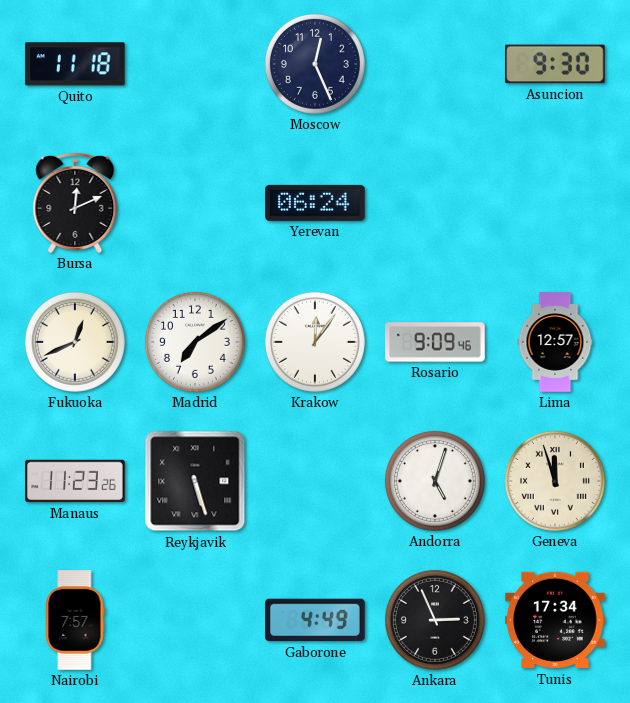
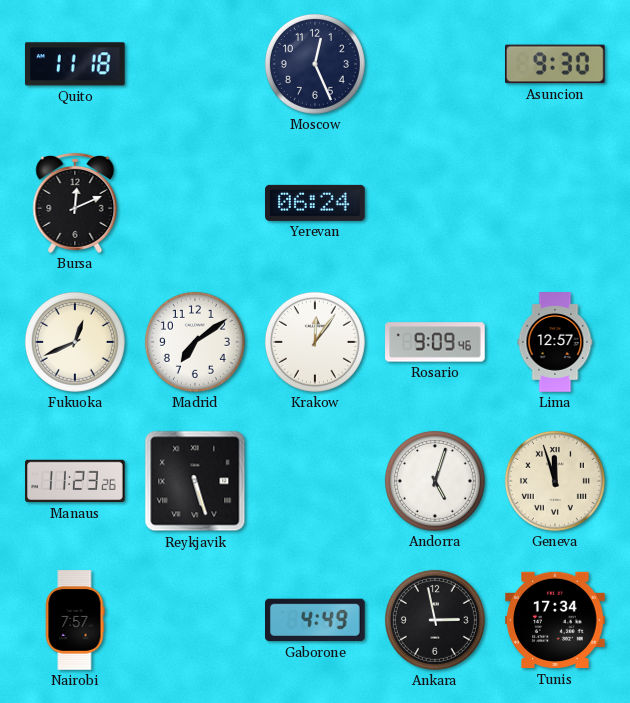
Ankara: 2:56 -> 2:58
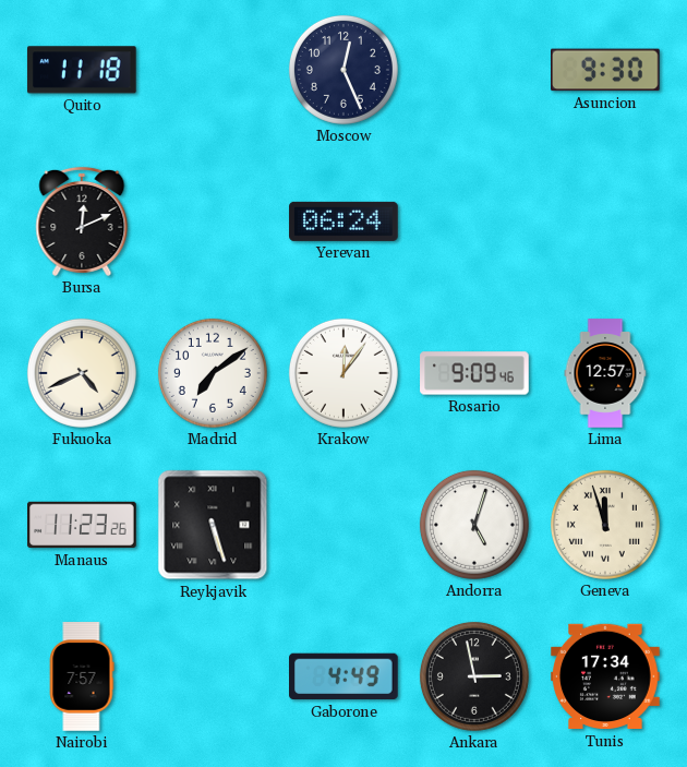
Fukuoka: 12:41 -> 4:41
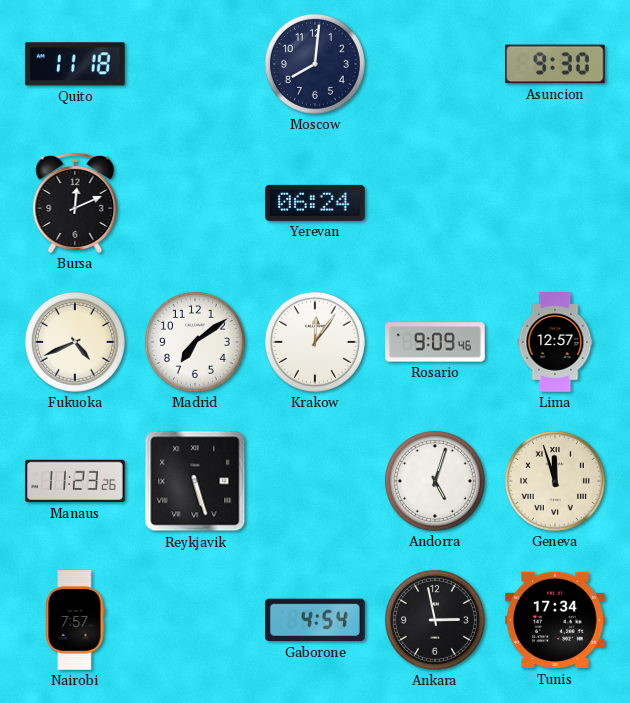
Moscow: 12:26 -> 8:01
Gaborone: 4:49 -> 4:54
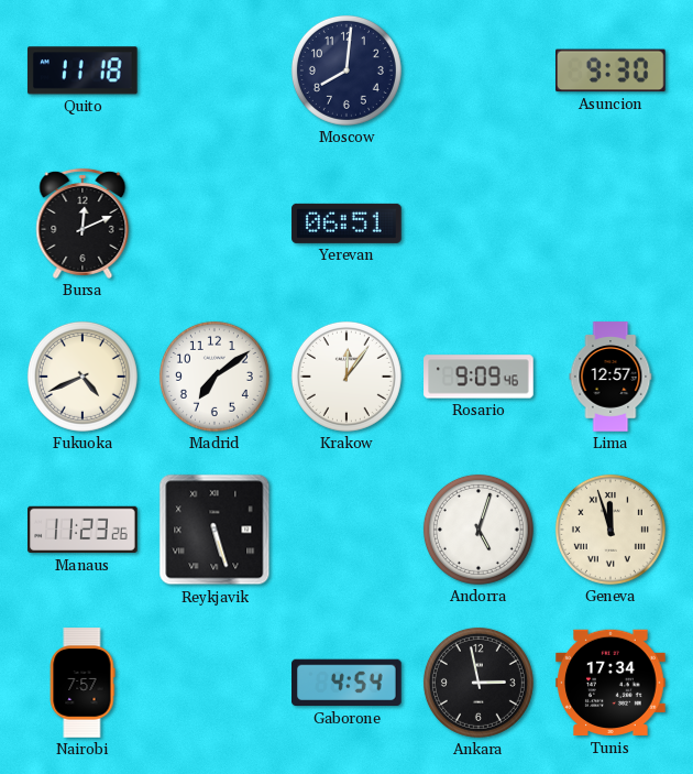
Yerevan: 06:24 -> 06:51
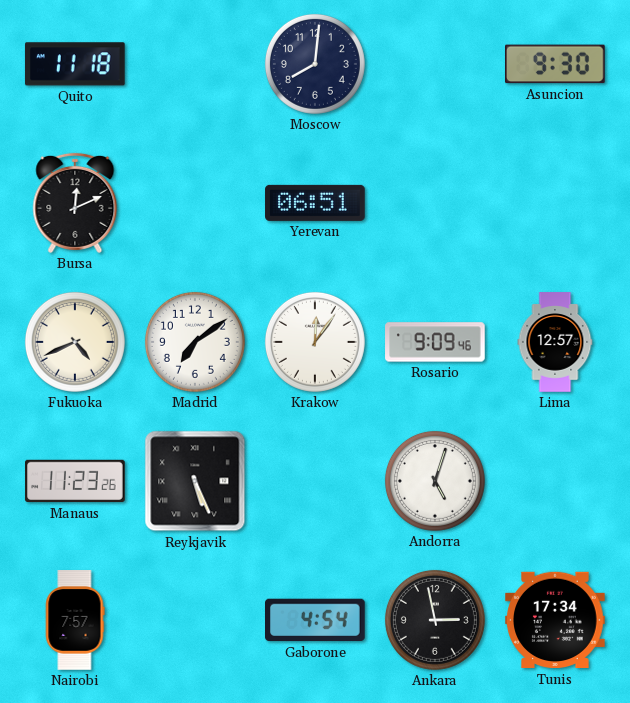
Reykjavik: 5:27 -> 5:26
Geneva: 11:57 -> none
